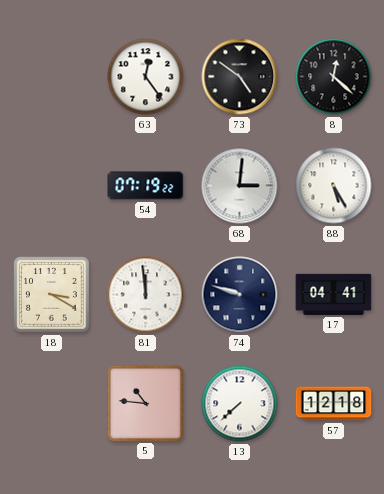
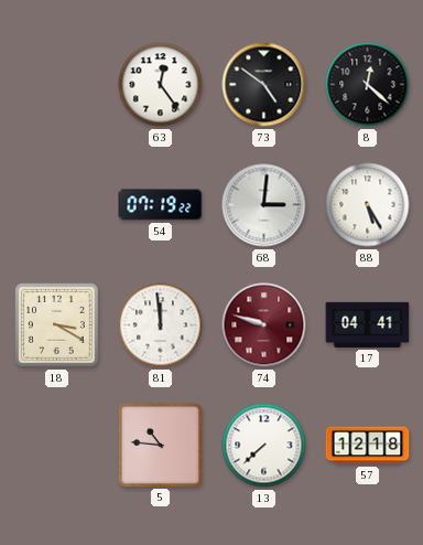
74 dial: navy -> burgundy
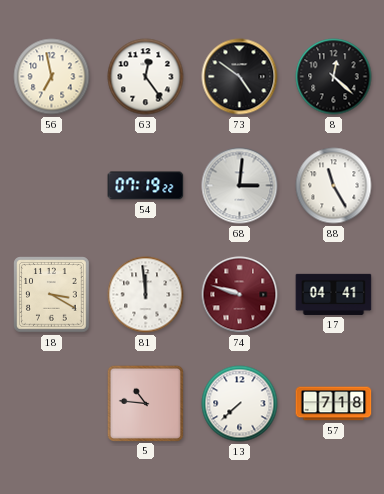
56: none -> 6:58
88: 5:25 -> 11:25
57: 12:18 -> 7:18
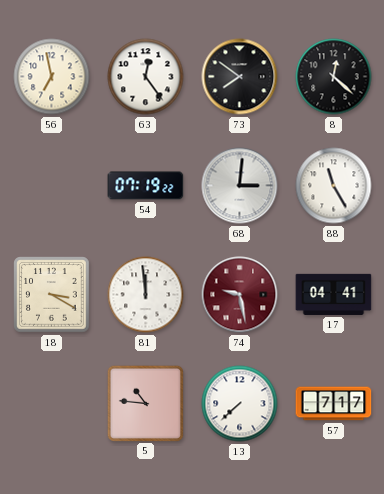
73: 4:51 -> 7:51
74: 9:48 -> 9:28
57: 7:18 -> 7:17
